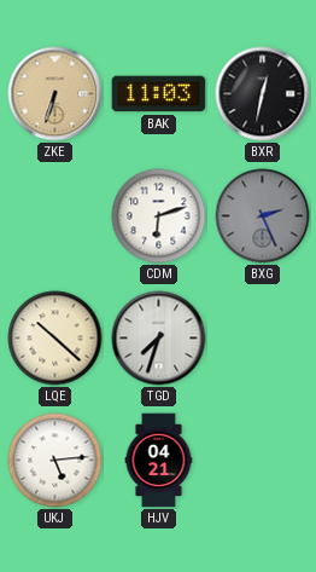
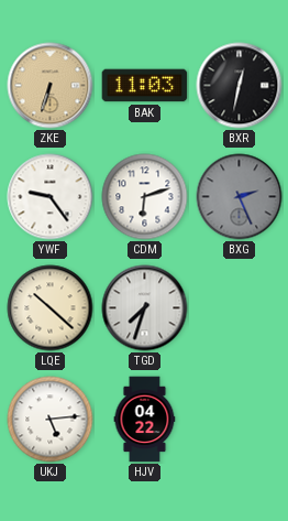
YWF: none -> 9:24
HJV: 04:21 -> 04:22
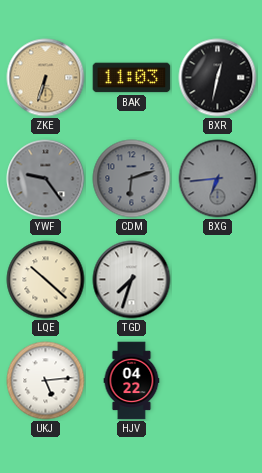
YWF dial: white -> grey
CDM dial: white -> grey
BXG: 2:26 -> 6:44
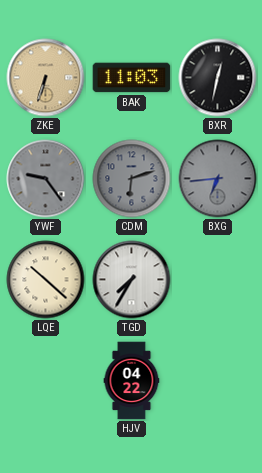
TGD: 7:33 -> 7:35
UKJ: 5:14 -> none
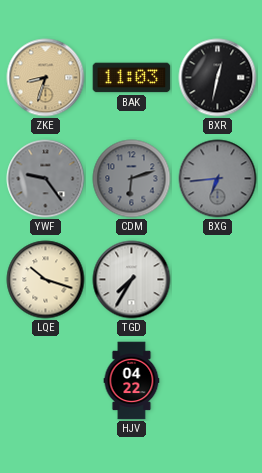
ZKE: 6:33 -> 8:33
LQE: 10:22 -> 10:18
